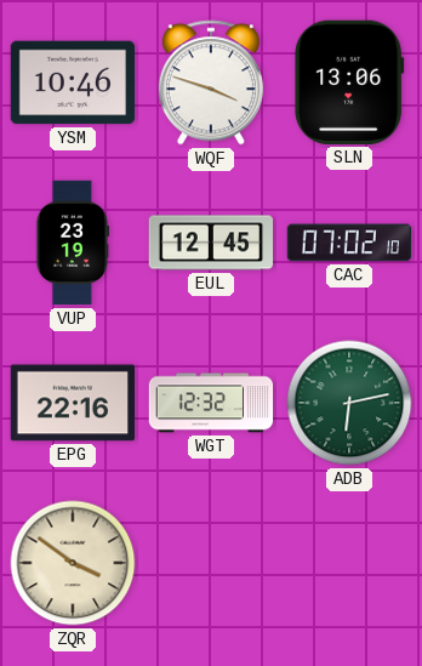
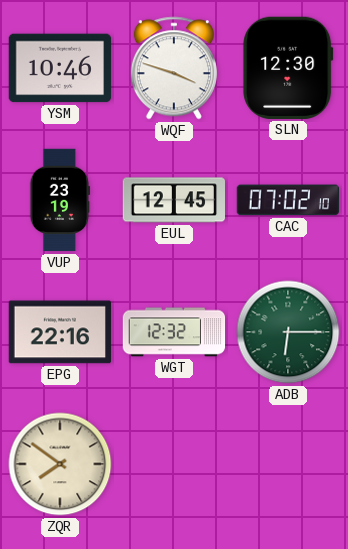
SLN: 13:06 -> 12:30
ADB: 6:13 -> 6:15
ZQR: 3:51 -> 7:51
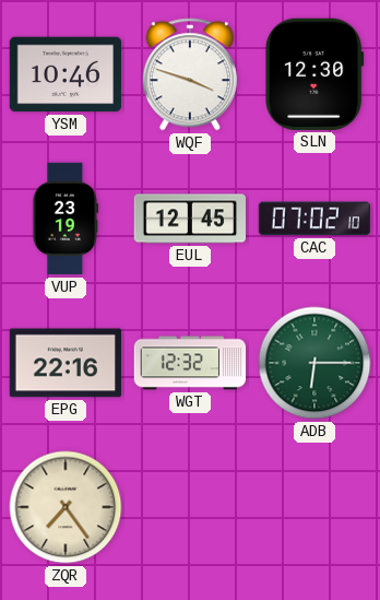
ZQR: 7:51 -> 7:24
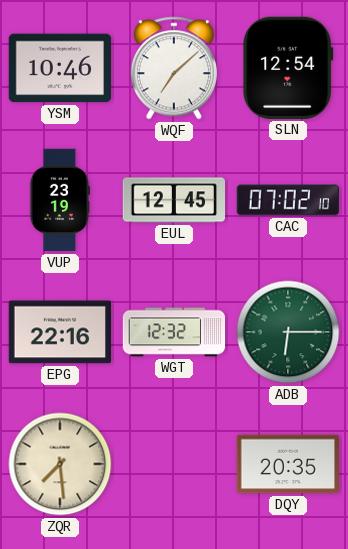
WQF: 3:48 -> 7:08
SLN: 12:30 -> 12:54
ZQR: 7:24 -> 7:29
DQY: none -> 20:35
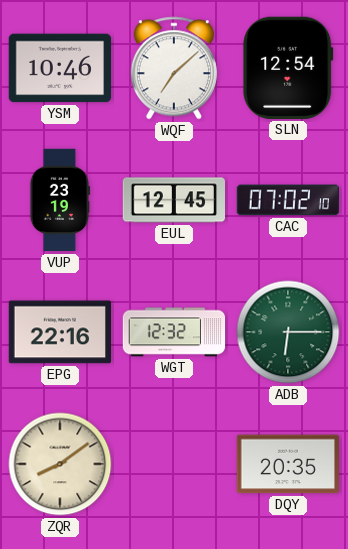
ZQR: 7:29 -> 8:09
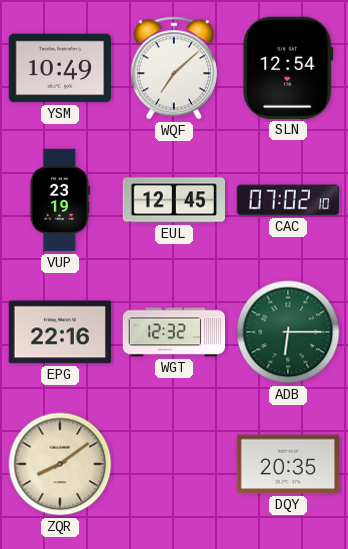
YSM: 10:46 -> 10:49
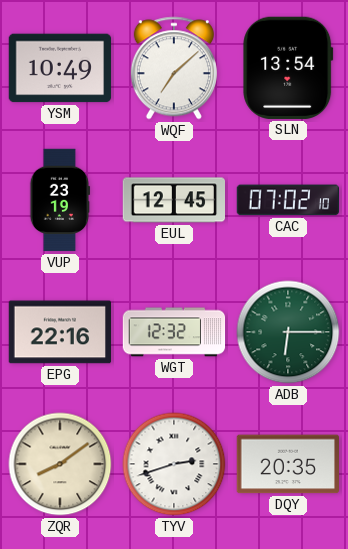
SLN: 12:54 -> 13:54
TYV: none -> 2:42
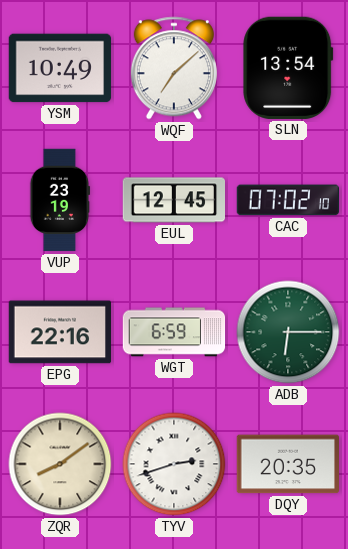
WGT: 12:32 -> 6:59
